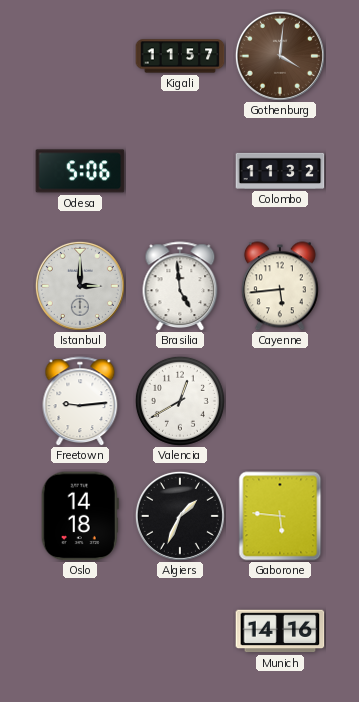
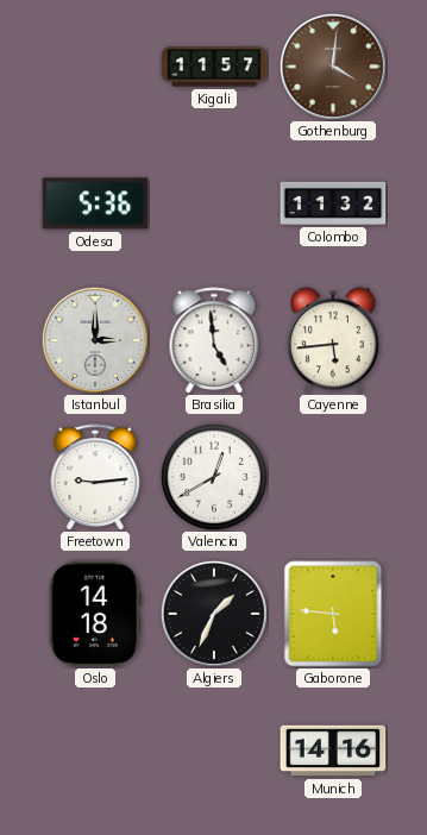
Odesa: 5:06 -> 5:36
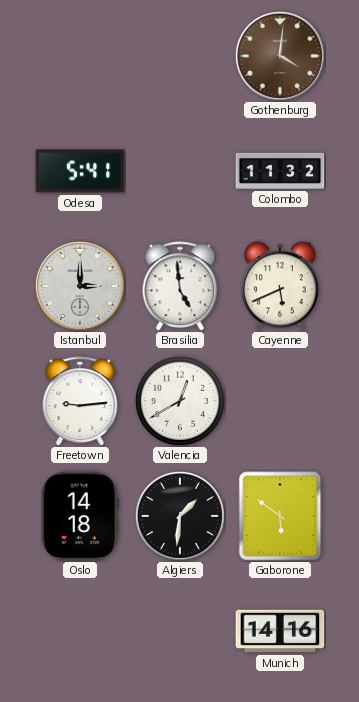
Kigali: 11:57 -> none
Odesa: 5:36 -> 5:41
Cayenne: 5:44 -> 5:41
Algiers: 1:34 -> 1:31
Gaborone: 5:46 -> 5:51
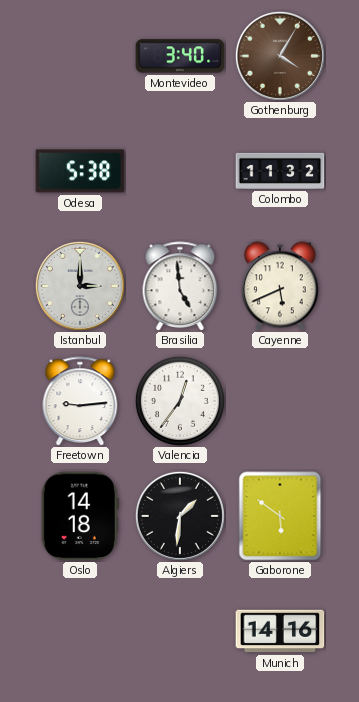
Montevideo: none -> 3:40
Gothenburg: 4:01 -> 4:05
Odesa: 5:41 -> 5:38
Valencia: 12:40 -> 12:36
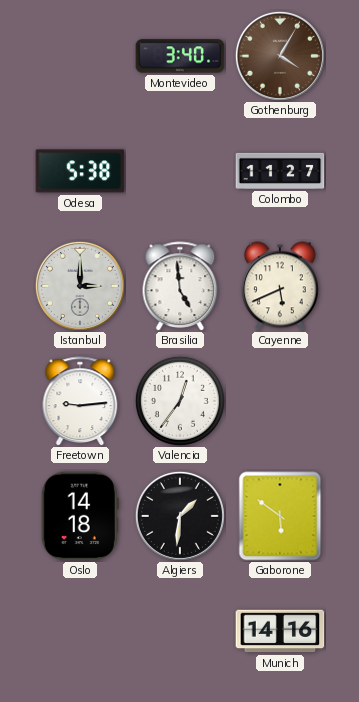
Colombo: 11:32 -> 11:27
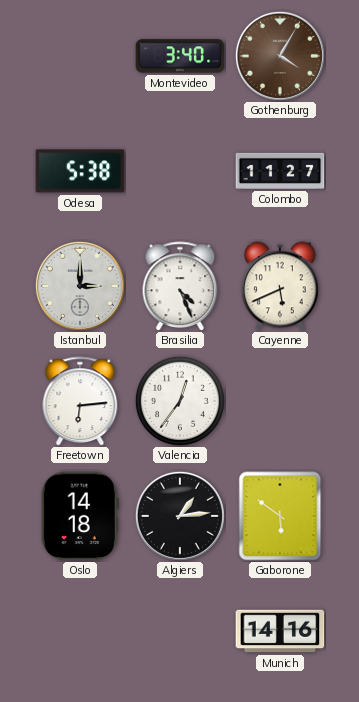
Brasilia: 4:59 -> 4:26
Freetown: 9:14 -> 6:14
Algiers: 1:31 -> 1:14
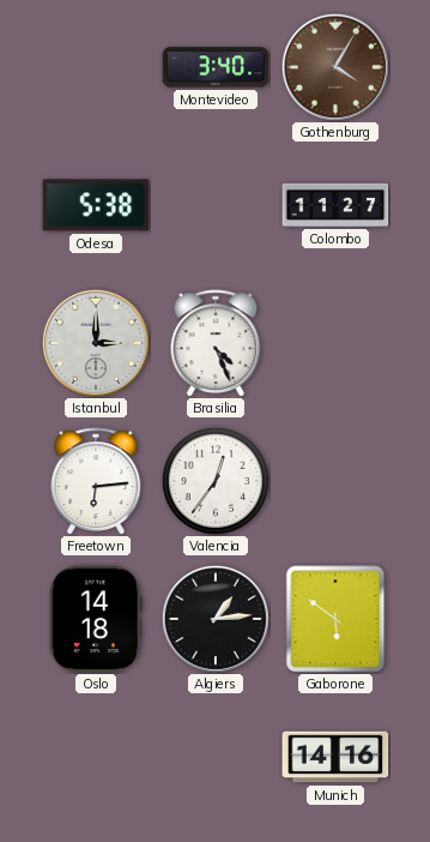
Cayenne: 5:41 -> none
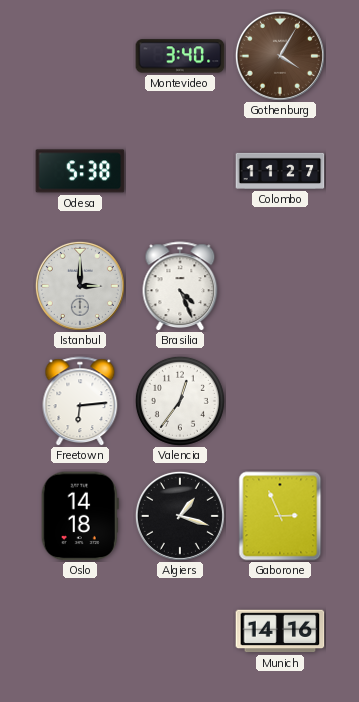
Algiers: 1:14 -> 1:18
Gaborone: 5:51 -> 2:56
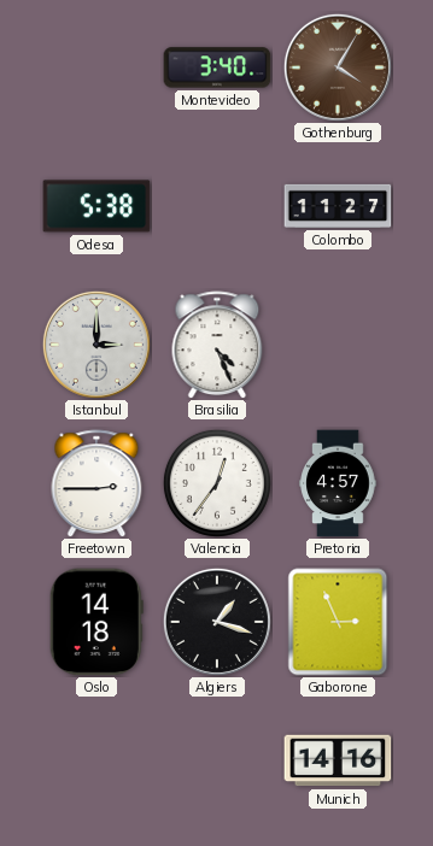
Freetown: 6:14 -> 2:45
Pretoria: none -> 4:57
